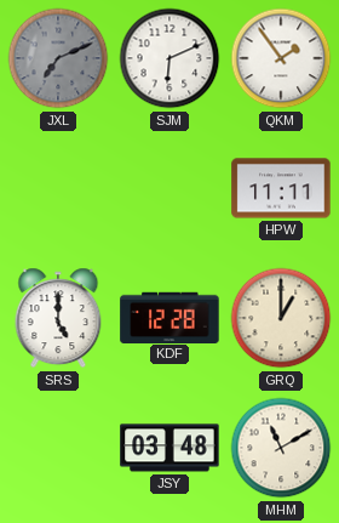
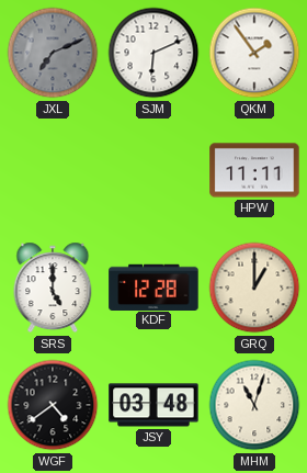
WGF: none -> 4:39
MHM: 11:10 -> 11:03
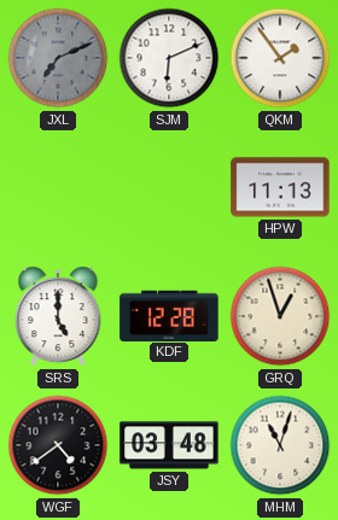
HPW: 11:11 -> 11:13
GRQ: 1:00 -> 12:57
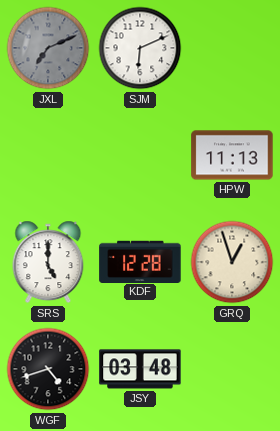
QKM: 1:54 -> none
WGF: 4:39 -> 4:42
MHM: 11:03 -> none
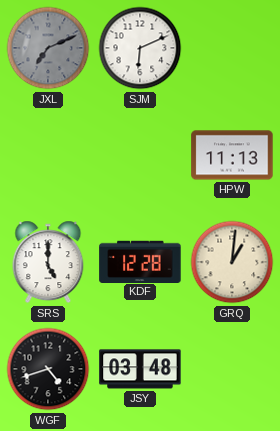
GRQ: 12:57 -> 1:01
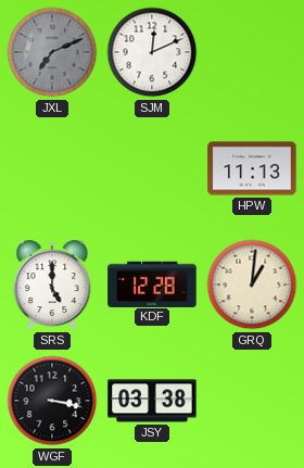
SJM: 6:11 -> 12:11
WGF: 4:42 -> 3:17
JSY: 03:48 -> 03:38
